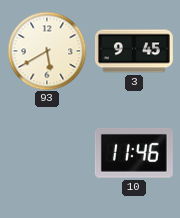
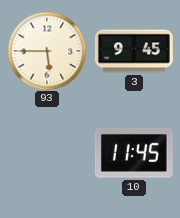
93: 5:40 -> 5:45
10: 11:46 -> 11:45
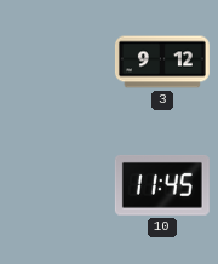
93: 5:45 -> none
3: 9:45 -> 9:12
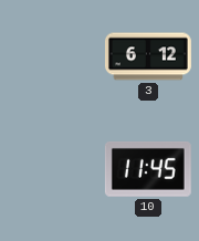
3: 9:12 -> 6:12
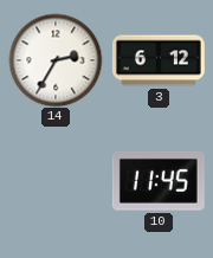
14: none -> 2:35
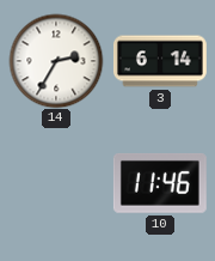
3: 6:12 -> 6:14
10: 11:45 -> 11:46
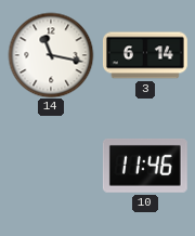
14: 2:35 -> 11:17
